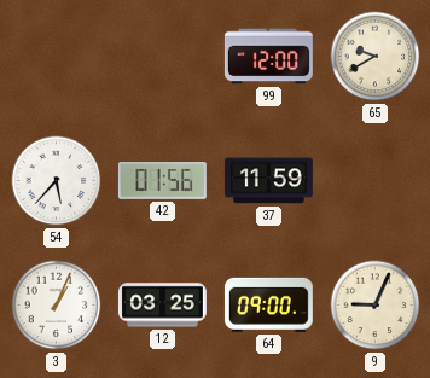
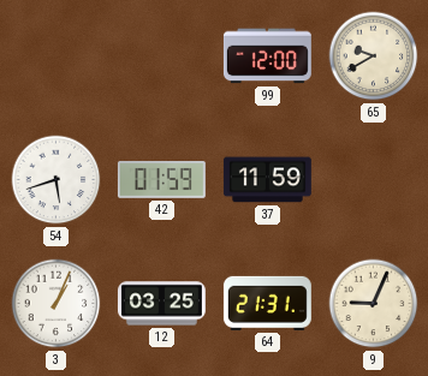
54: 5:37 -> 5:42
42: 01:56 -> 01:59
64: 09:00 -> 21:31
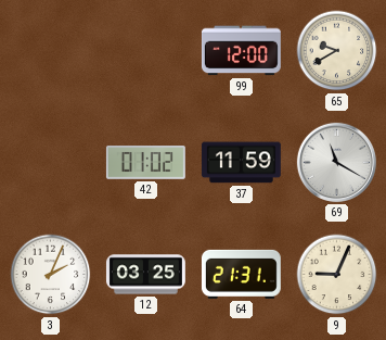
54: 5:42 -> none
42: 01:59 -> 01:02
69: none -> 11:20
3: 1:04 -> 2:04
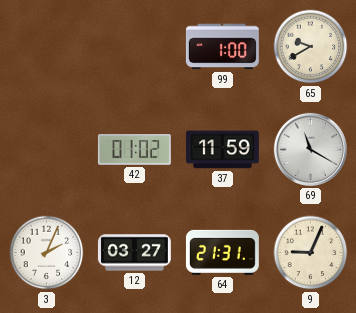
99: 12:00 -> 1:00
12: 03:25 -> 03:27
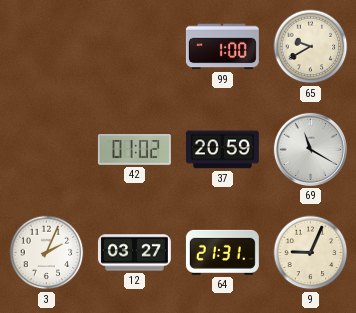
37: 11:59 -> 20:59
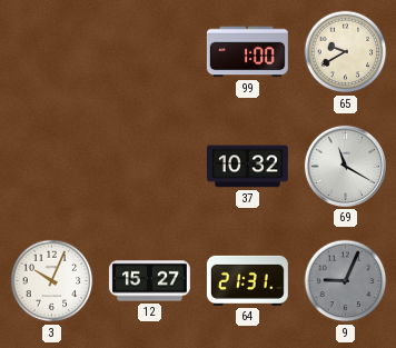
42: 01:02 -> none
37: 20:59 -> 10:32
3: 2:04 -> 10:04
12: 03:27 -> 15:27
9 dial: cream -> grey
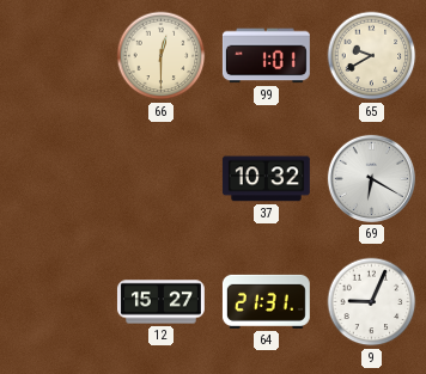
66: none -> 12:30
99: 1:00 -> 1:01
69: 11:20 -> 6:20
3: 10:04 -> none
9 dial: grey -> white
